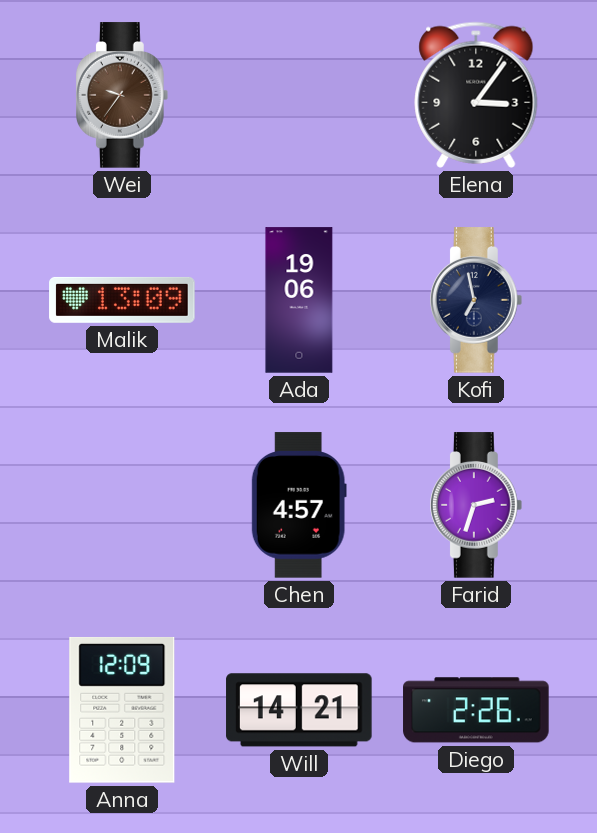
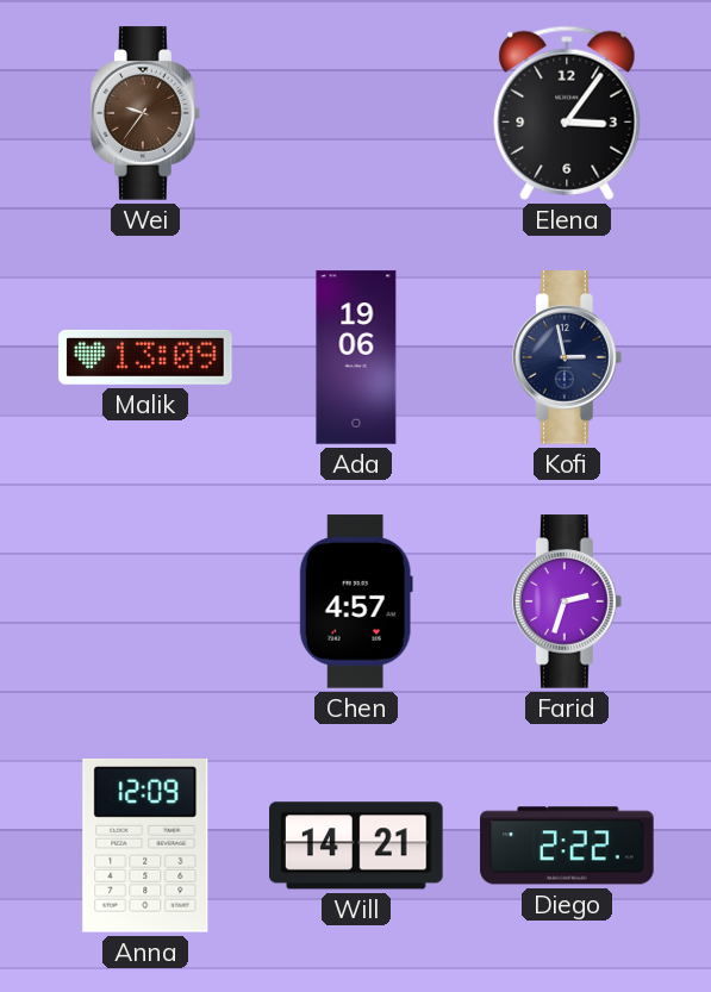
Kofi: 6:58 -> 2:58
Diego: 2:26 -> 2:22
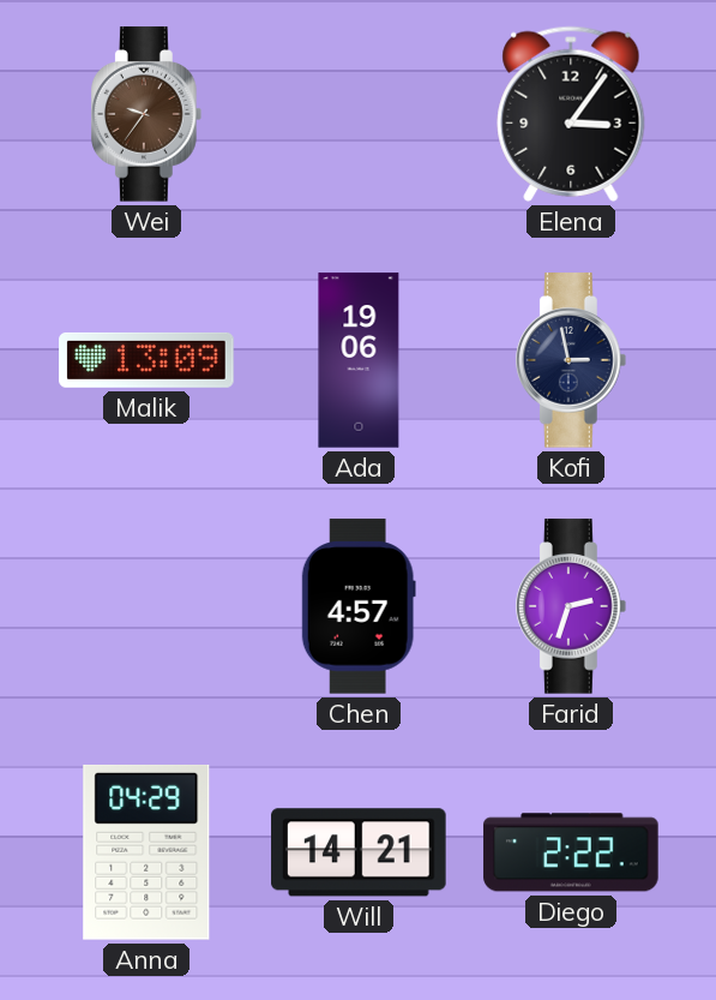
Anna: 12:09 -> 04:29
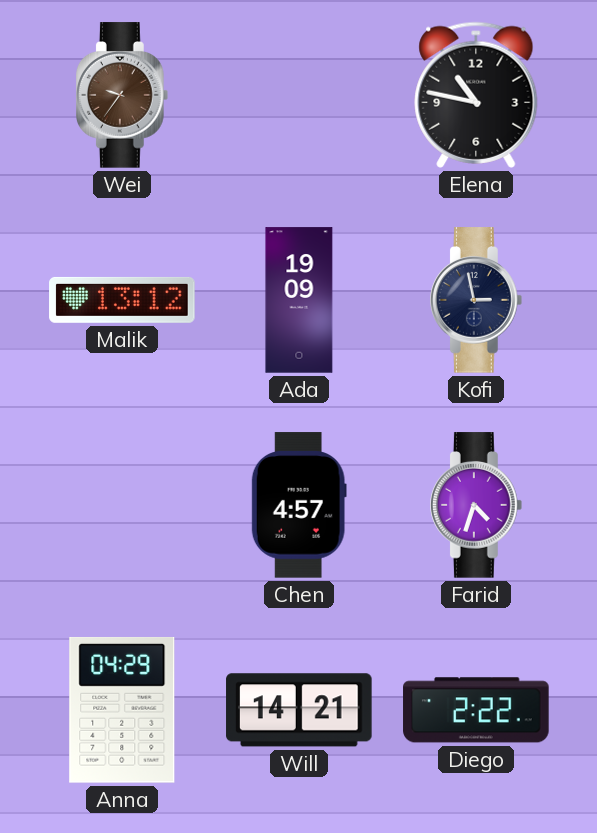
Elena: 3:06 -> 10:47
Malik: 13:09 -> 13:12
Ada: 19:06 -> 19:09
Farid: 2:33 -> 4:33
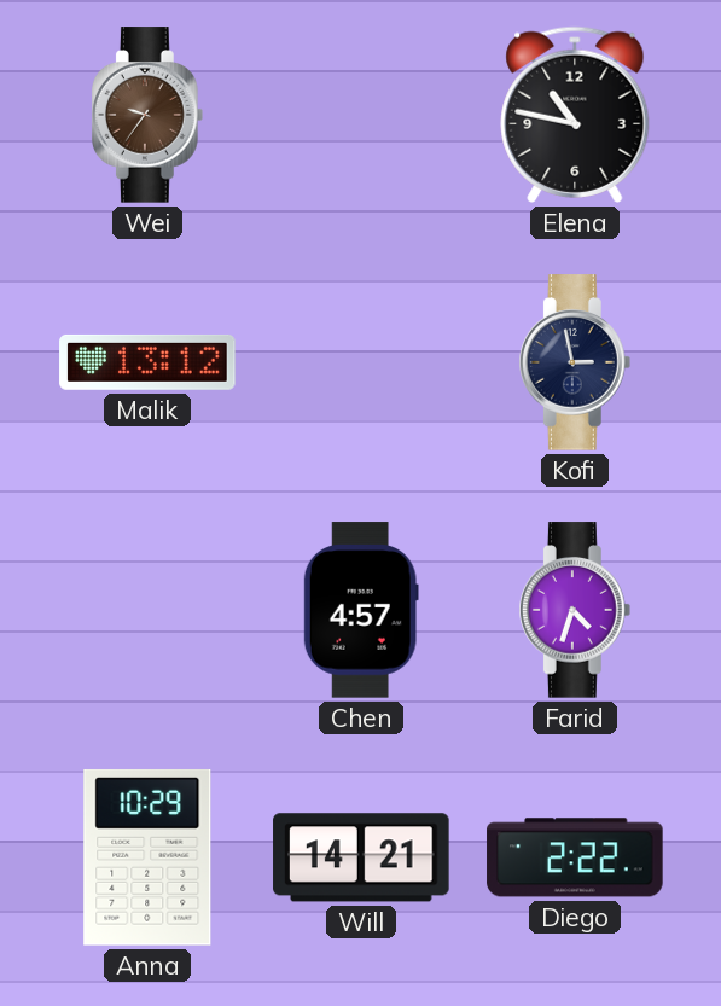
Ada: 19:09 -> none
Anna: 04:29 -> 10:29
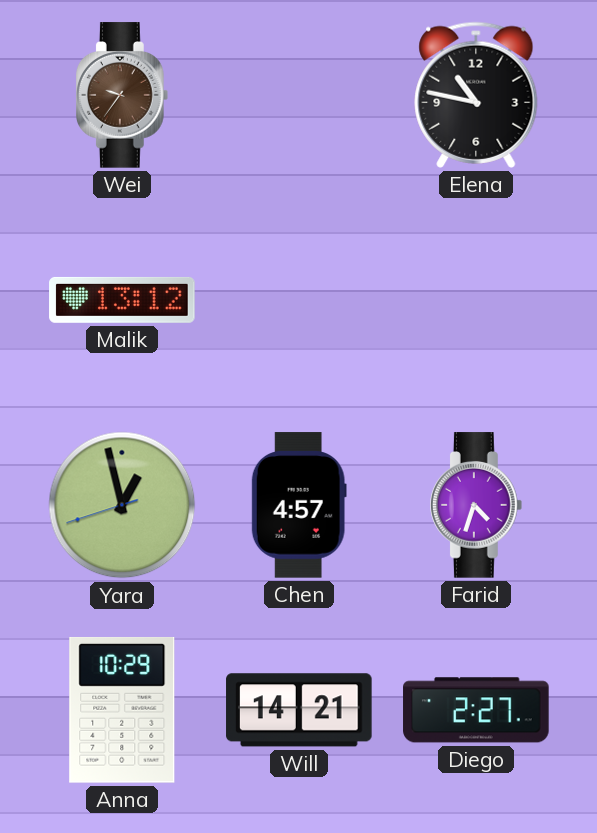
Kofi: 2:58 -> none
Yara: none -> 12:57
Diego: 2:22 -> 2:27
